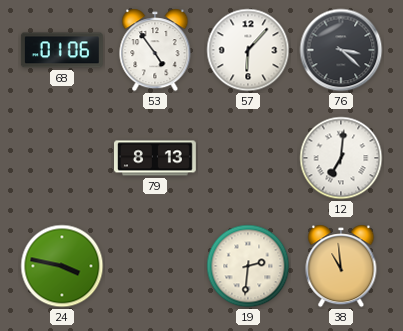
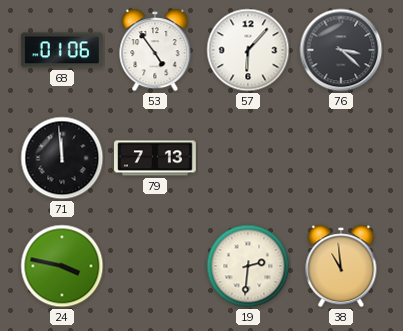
71: none -> 11:59
79: 8:13 -> 7:13
12: 7:01 -> none
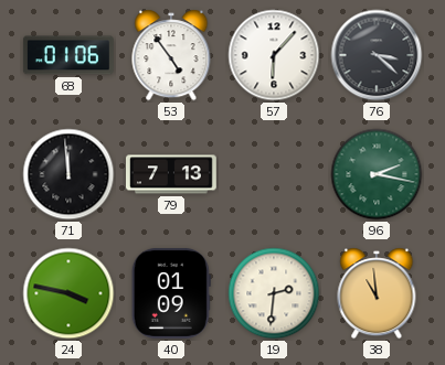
96: none -> 2:17
40: none -> 01:09
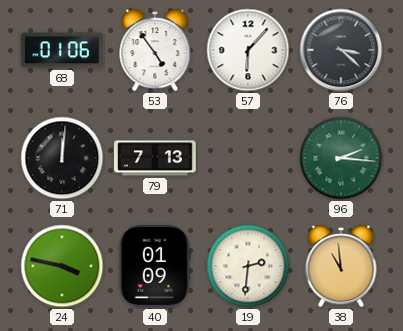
71: 11:59 -> 12:01
96: 2:17 -> 2:16
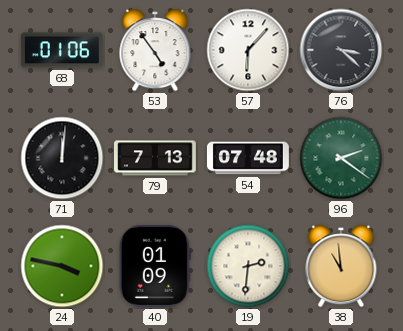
54: none -> 07:48
96: 2:16 -> 2:21
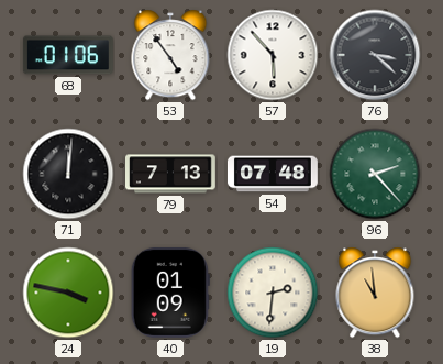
57: 6:07 -> 5:53
96: 2:21 -> 2:23
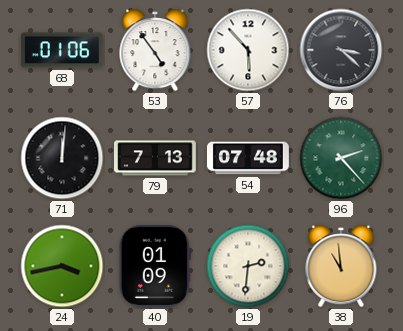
24: 3:47 -> 3:43
